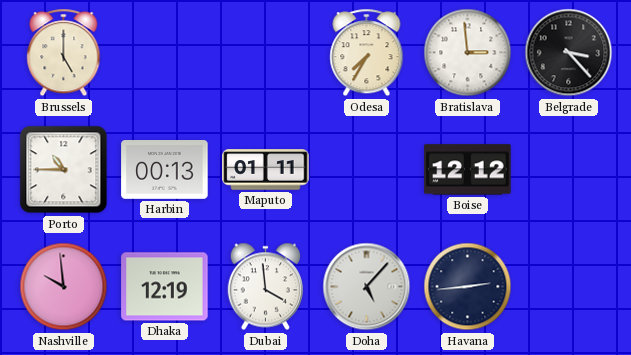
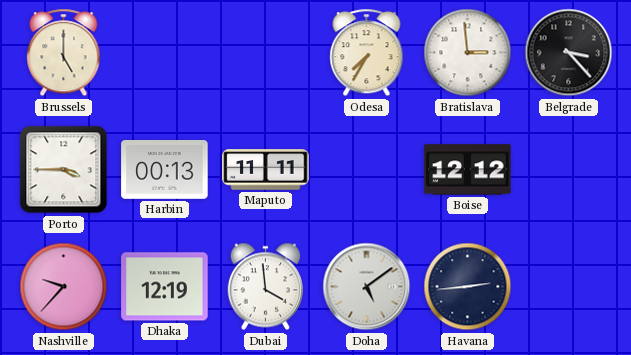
Porto: 10:45 -> 3:45
Maputo: 01:11 -> 11:11
Nashville: 9:59 -> 9:37
Doha: 5:07 -> 5:09
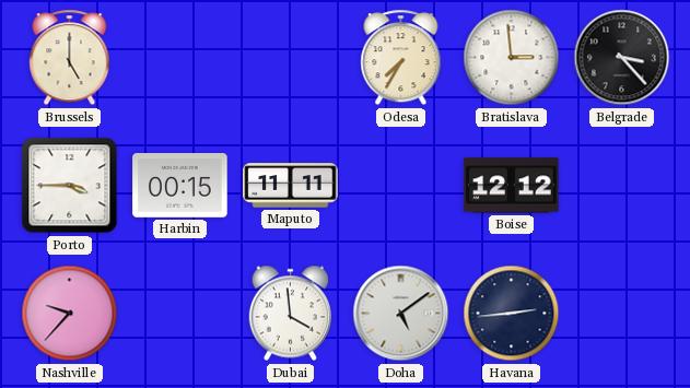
Harbin: 00:13 -> 00:15
Dhaka: 12:19 -> none
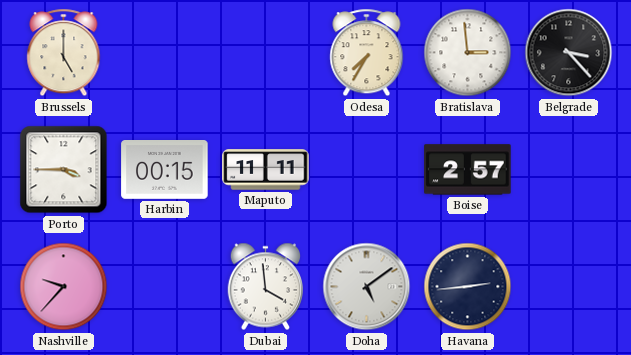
Boise: 12:12 -> 2:57
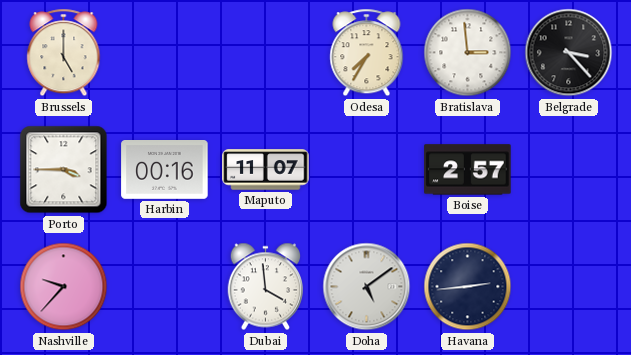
Harbin: 00:15 -> 00:16
Maputo: 11:11 -> 11:07
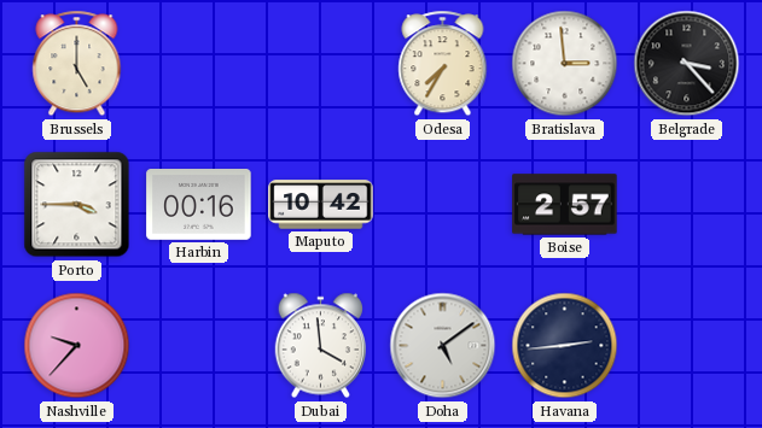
Maputo: 11:07 -> 10:42
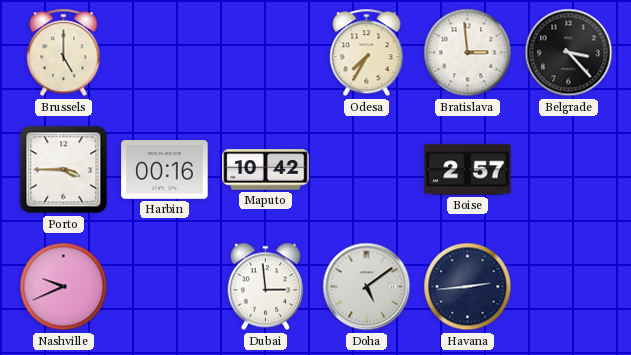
Nashville: 9:37 -> 9:41
Dubai: 3:59 -> 2:59
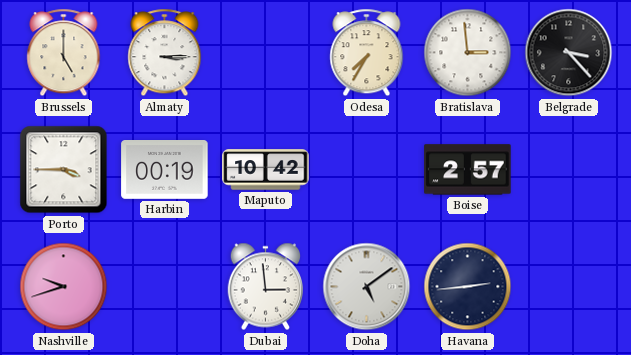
Almaty: none -> 3:15
Harbin: 00:16 -> 00:19
Nashville: 9:41 -> 9:42
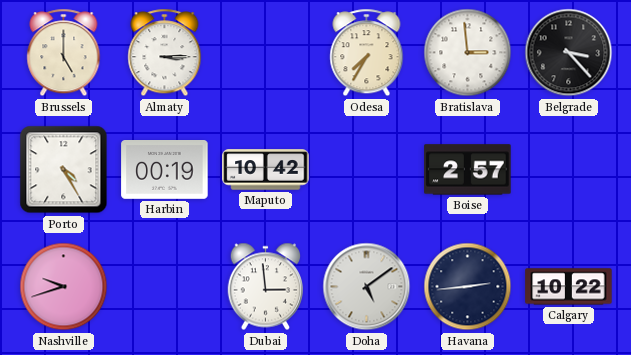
Porto: 3:45 -> 4:25
Calgary: none -> 10:22
